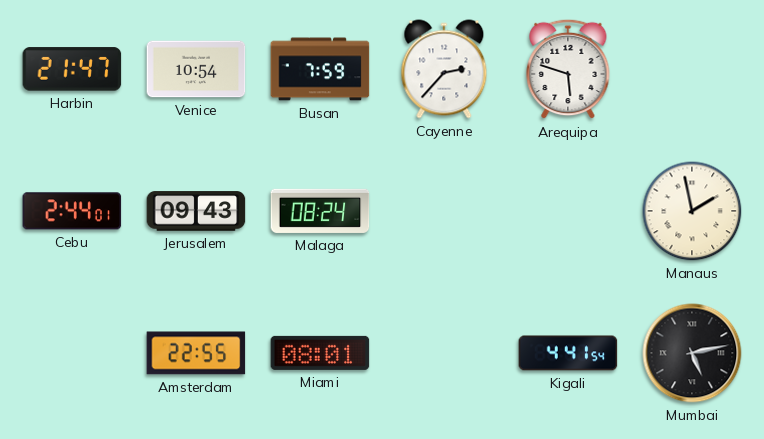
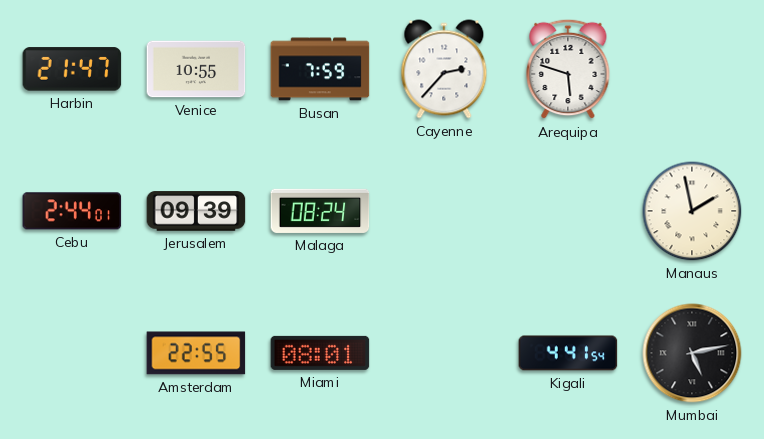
Venice: 10:54 -> 10:55
Jerusalem: 09:43 -> 09:39
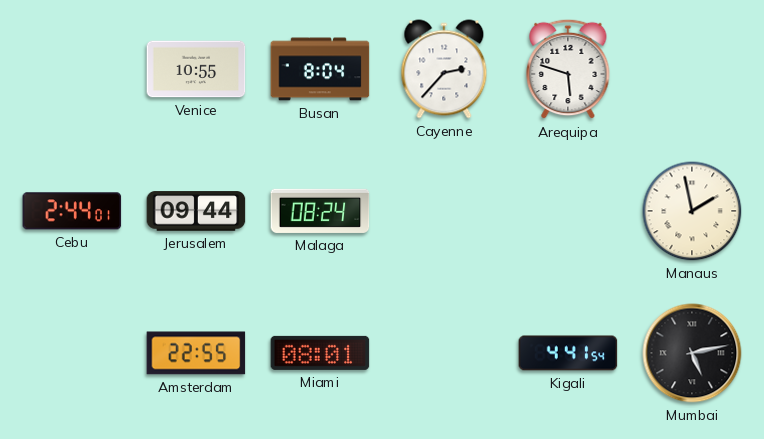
Harbin: 21:47 -> none
Busan: 7:59 -> 8:04
Jerusalem: 09:39 -> 09:44
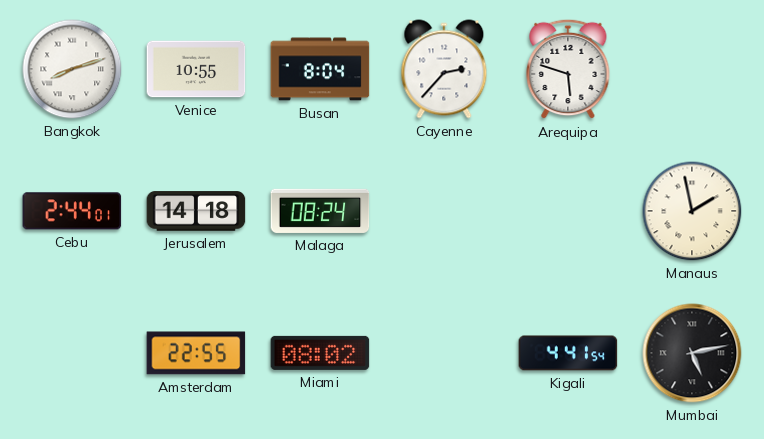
Bangkok: none -> 8:12
Jerusalem: 09:44 -> 14:18
Miami: 08:01 -> 08:02
